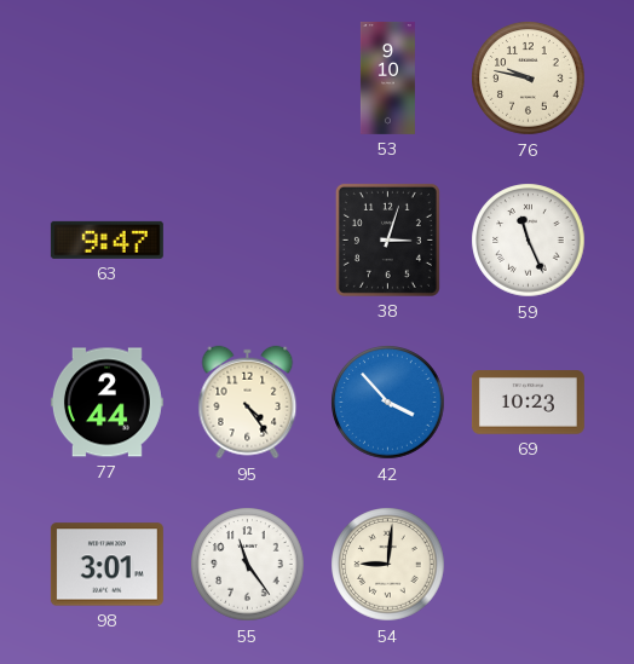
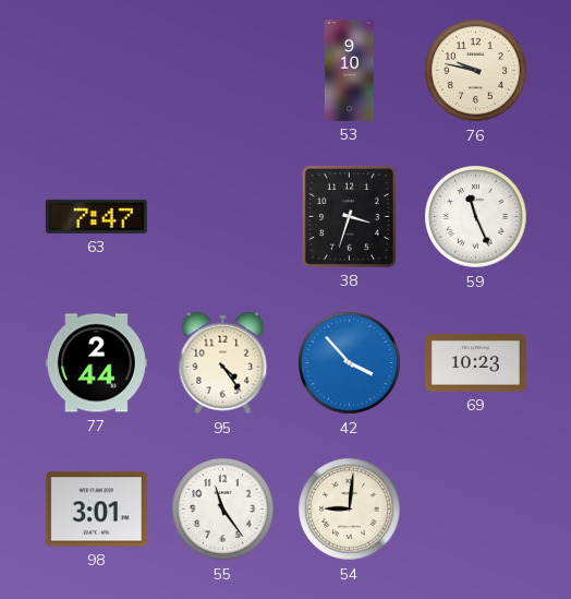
63: 9:47 -> 7:47
38: 3:03 -> 3:33
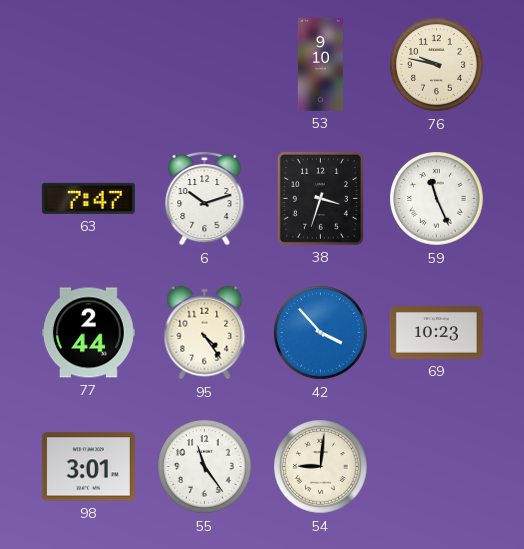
6: none -> 10:12
